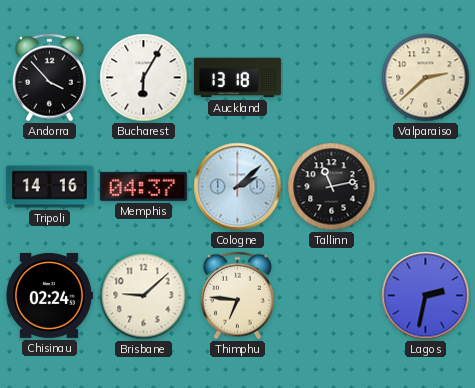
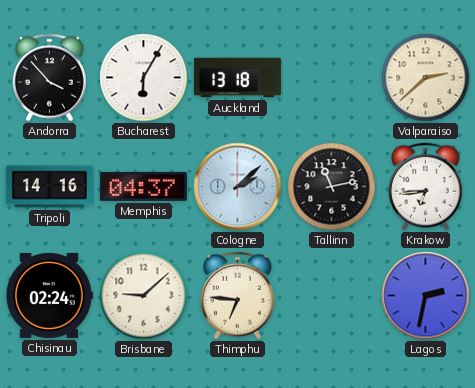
Krakow: none -> 6:44
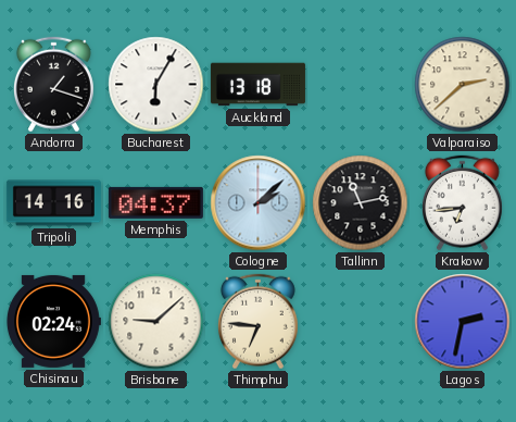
Andorra: 3:53 -> 1:18
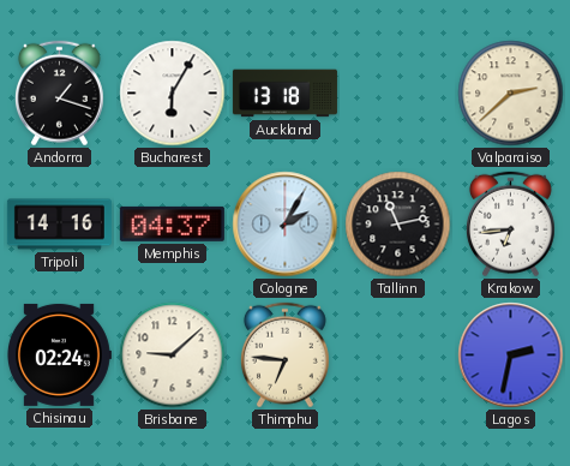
Cologne: 2:08 -> 2:05
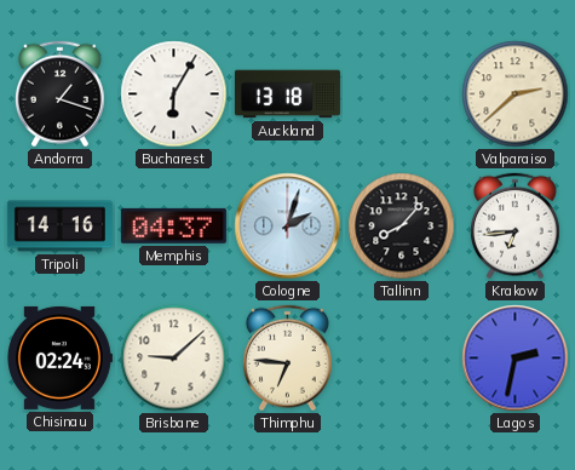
Cologne: 2:05 -> 2:03
Tallinn: 11:13 -> 8:07
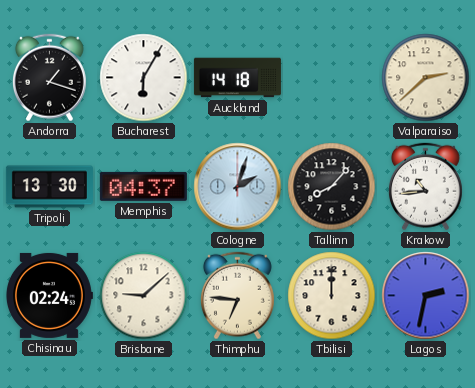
Auckland: 13:18 -> 14:18
Tripoli: 14:16 -> 13:30
Krakow: 6:44 -> 10:44
Tbilisi: none -> 12:00
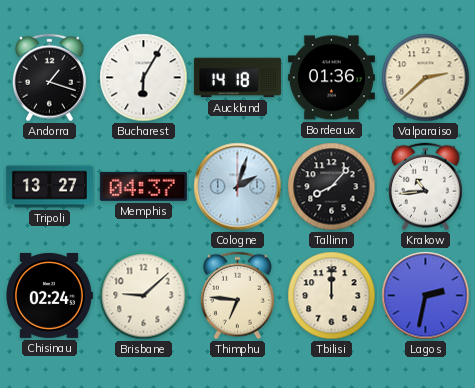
Bordeaux: none -> 01:36
Tripoli: 13:30 -> 13:27
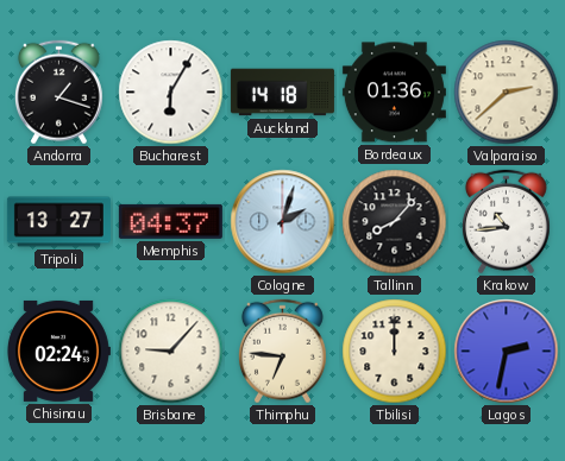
Brisbane: 9:08 -> 9:07
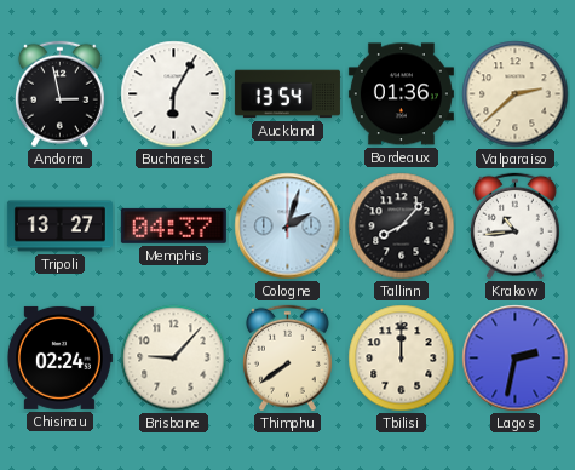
Andorra: 1:18 -> 2:58
Auckland: 14:18 -> 13:54
Thimphu: 6:46 -> 7:39
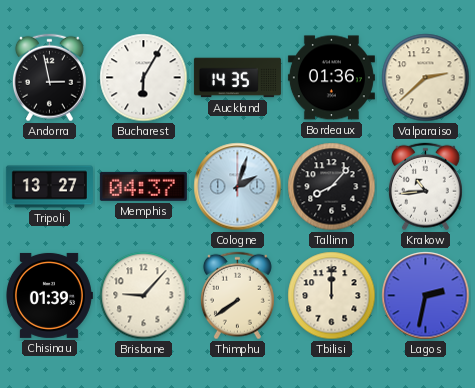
Auckland: 13:54 -> 14:35
Chisinau: 02:24 -> 01:39
